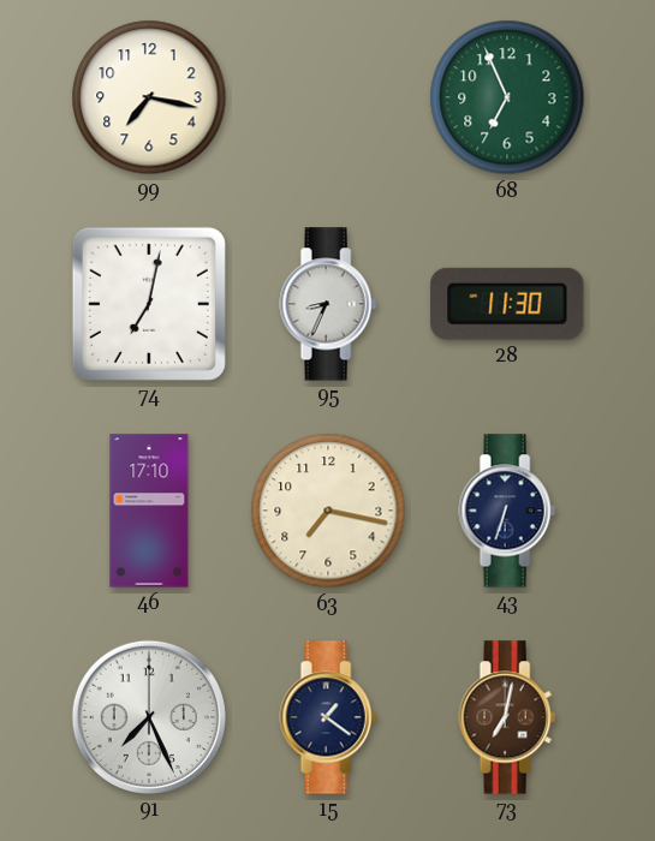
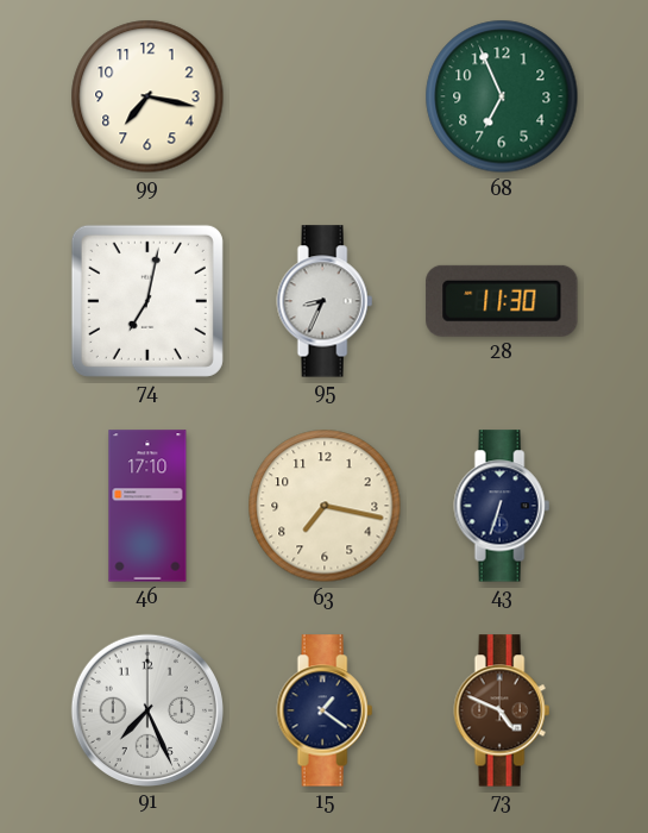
73: 7:02 -> 4:49
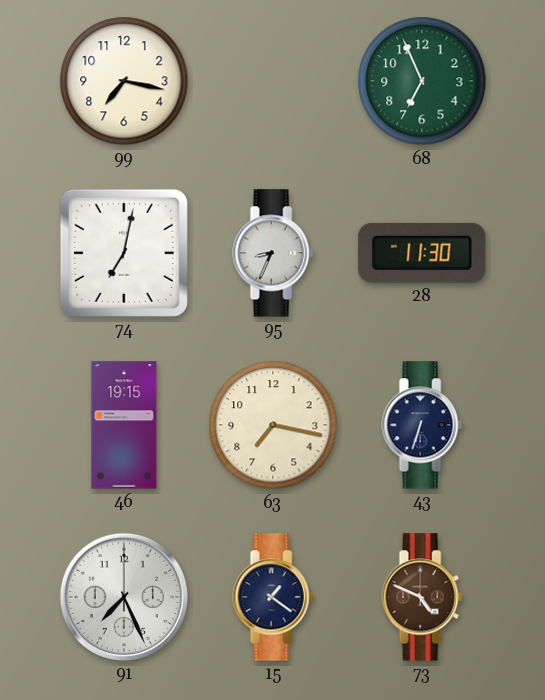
46: 17:10 -> 19:15
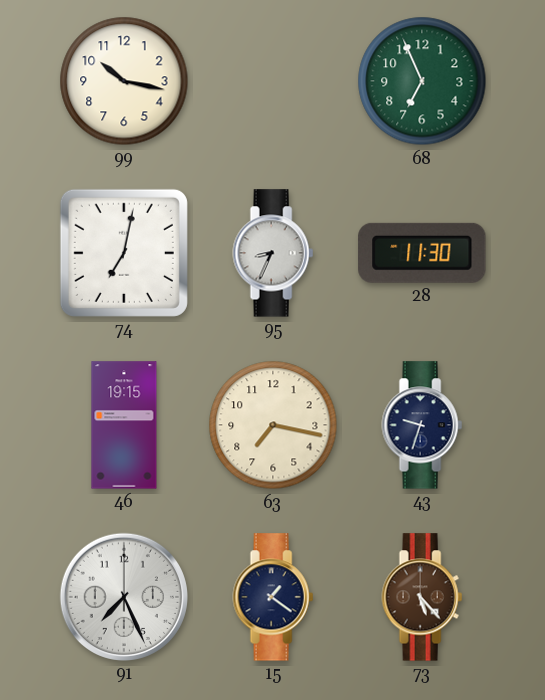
99: 7:17 -> 10:17
43: 6:33 -> 9:33
73: 4:49 -> 5:23
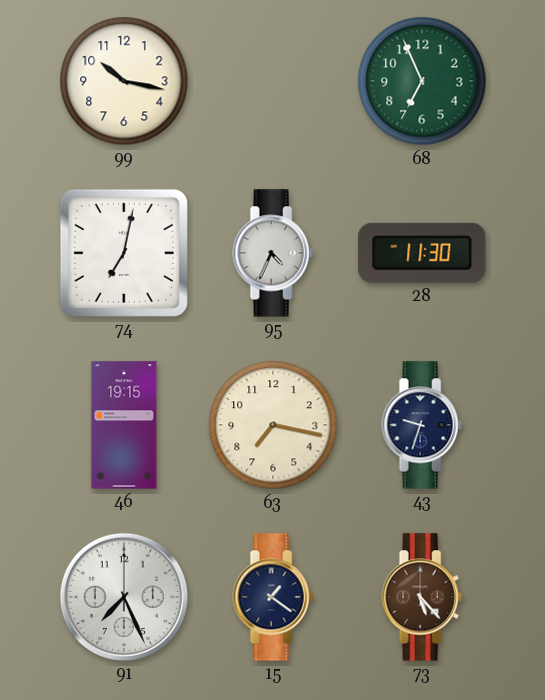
95: 8:34 -> 4:34
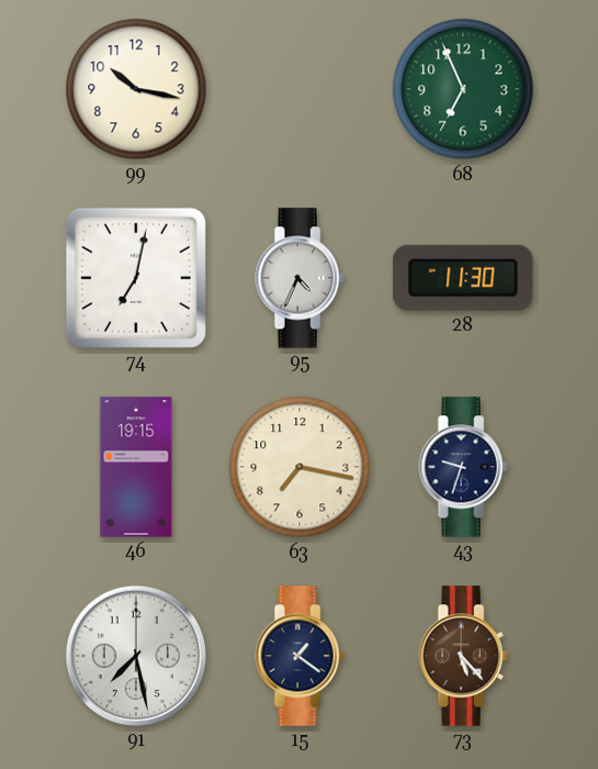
91: 7:26 -> 7:28
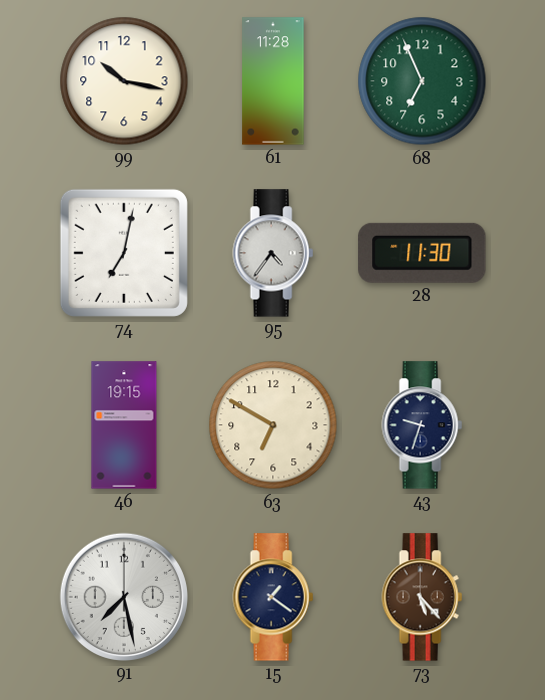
61: none -> 11:28
95: 4:34 -> 4:36
63: 7:17 -> 6:50
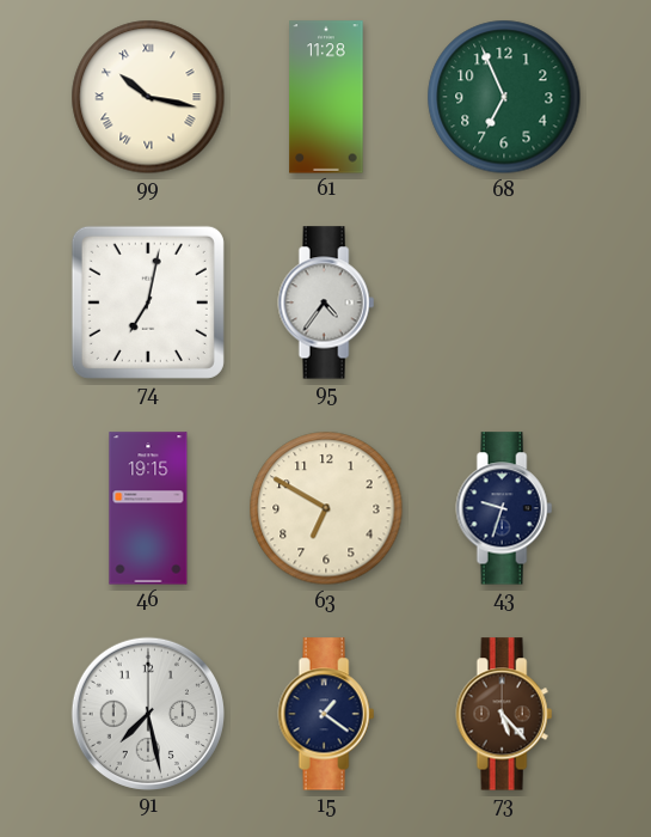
99 numerals: Arabic -> Roman
28: 11:30 -> none
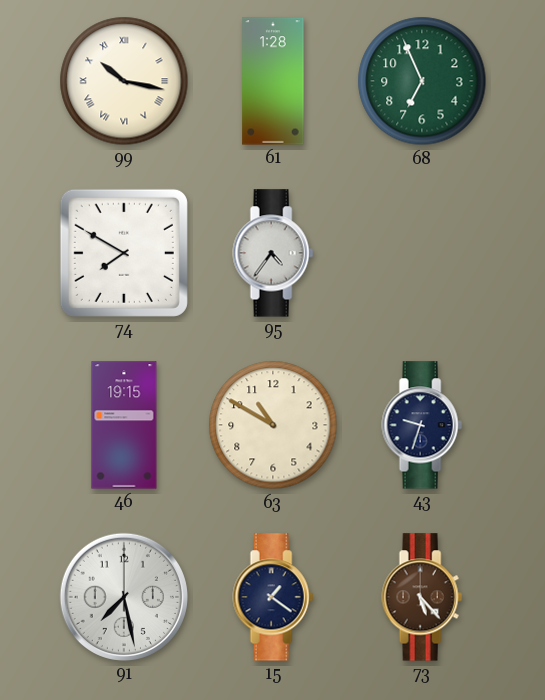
61: 11:28 -> 1:28
74: 7:02 -> 7:50
63: 6:50 -> 10:50
